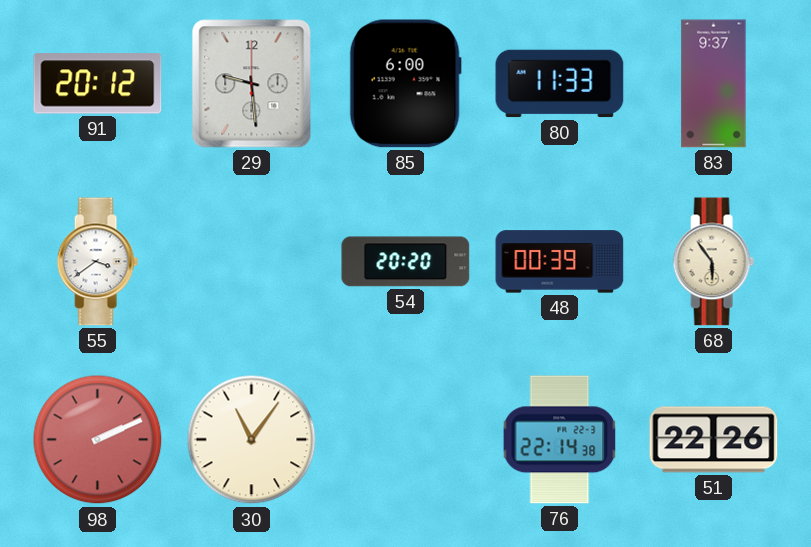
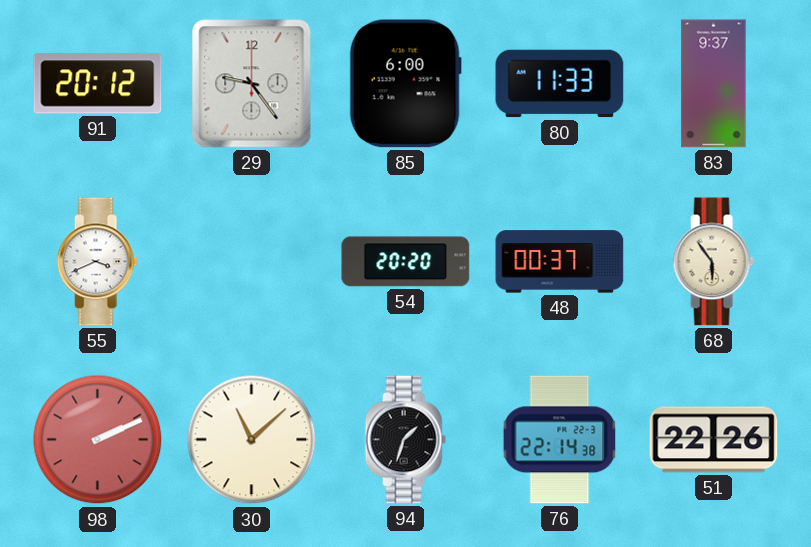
29: 9:29 -> 9:24
55: 3:39 -> 3:41
48: 00:39 -> 00:37
30: 11:06 -> 11:08
94: none -> 1:33
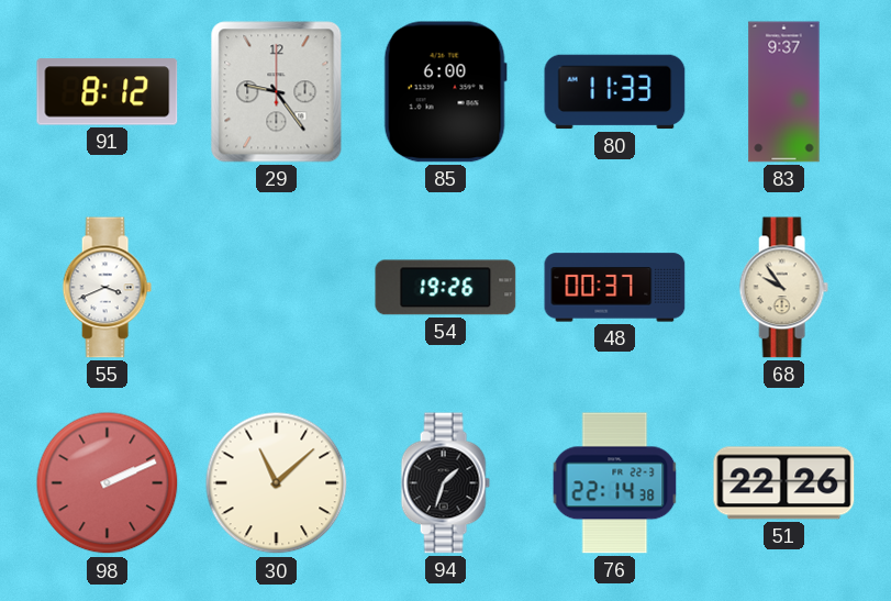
91: 20:12 -> 8:12
54: 20:20 -> 19:26
68: 5:54 -> 9:54
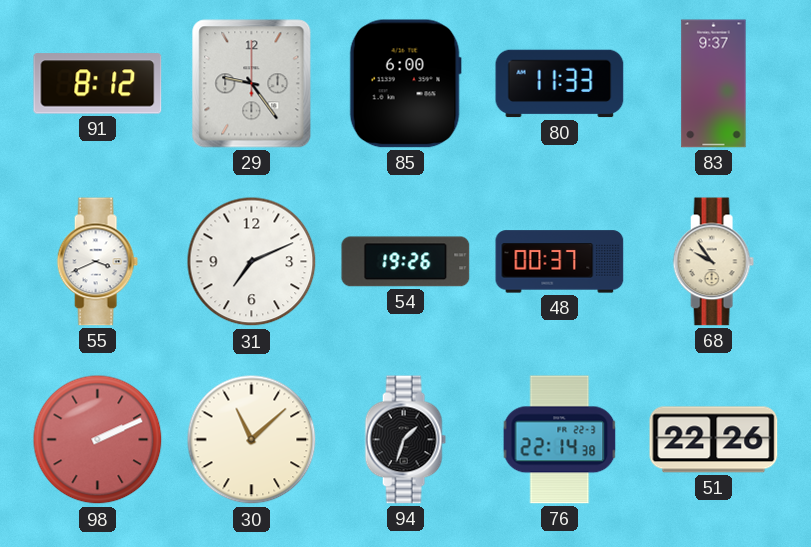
31: none -> 7:11
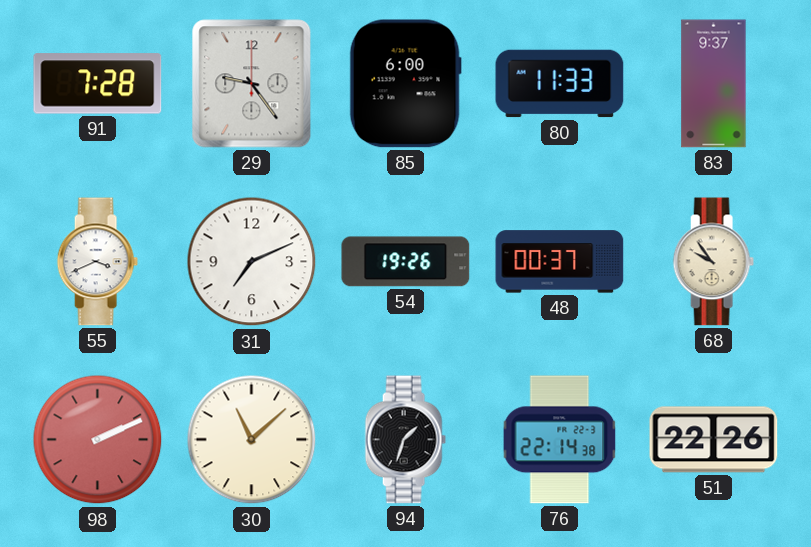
91: 8:12 -> 7:28
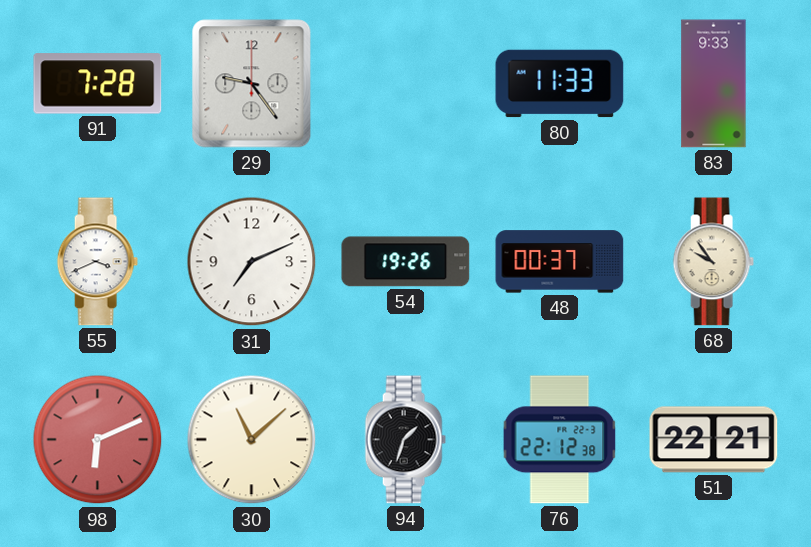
85: 6:00 -> none
83: 9:37 -> 9:33
98: 2:11 -> 6:11
76: 22:14 -> 22:12
51: 22:26 -> 22:21
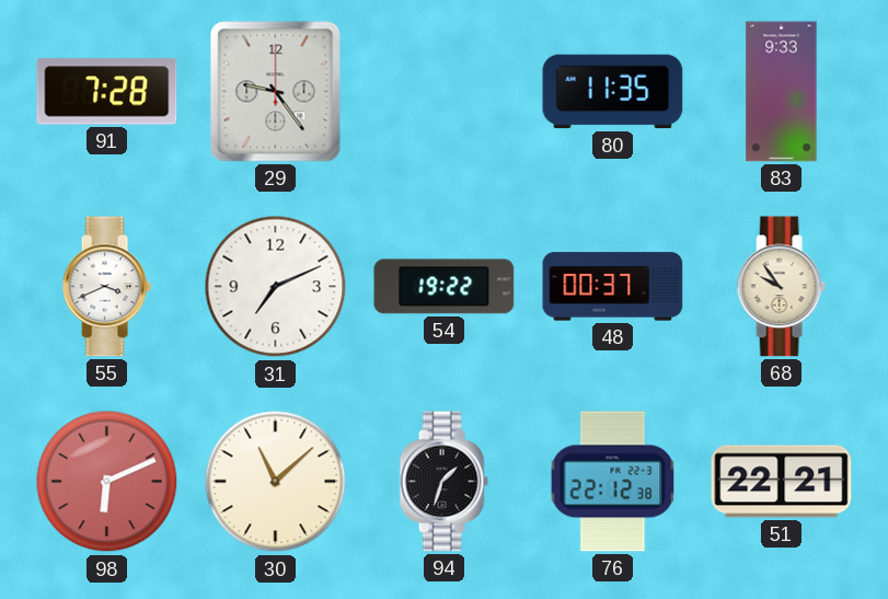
80: 11:33 -> 11:35
54: 19:26 -> 19:22
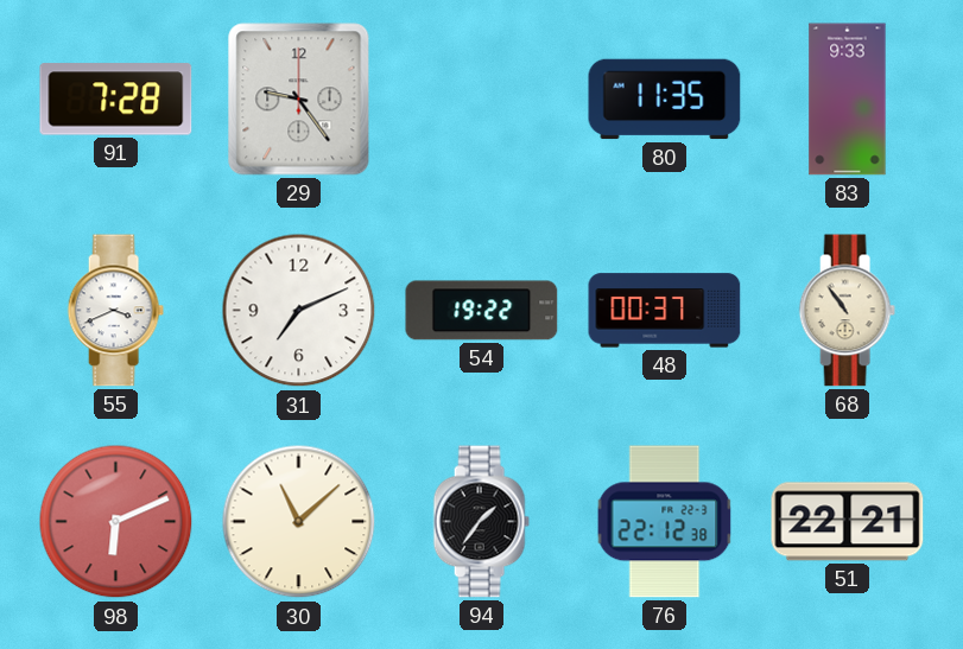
68: 9:54 -> 10:54
94: 1:33 -> 1:36
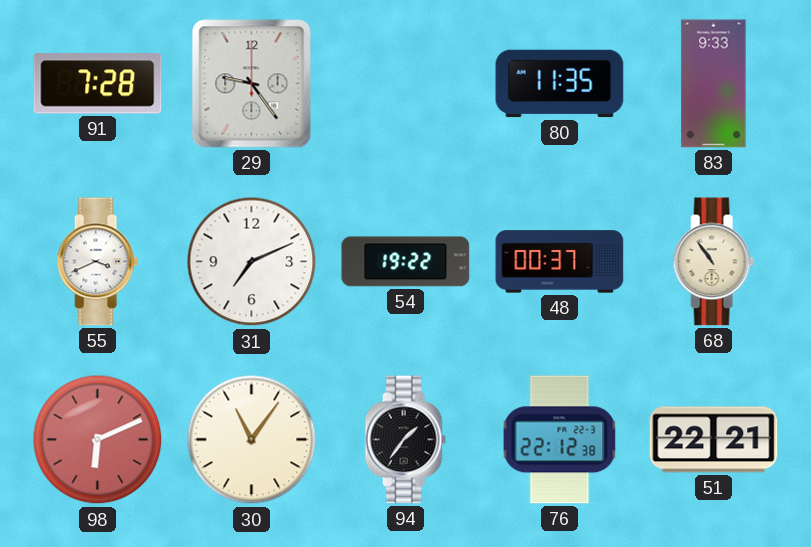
30: 11:08 -> 11:06
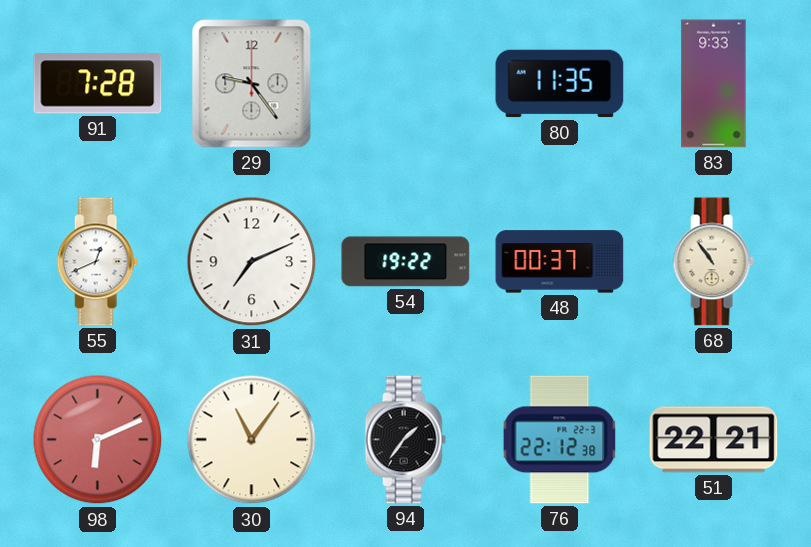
55: 3:41 -> 12:41
